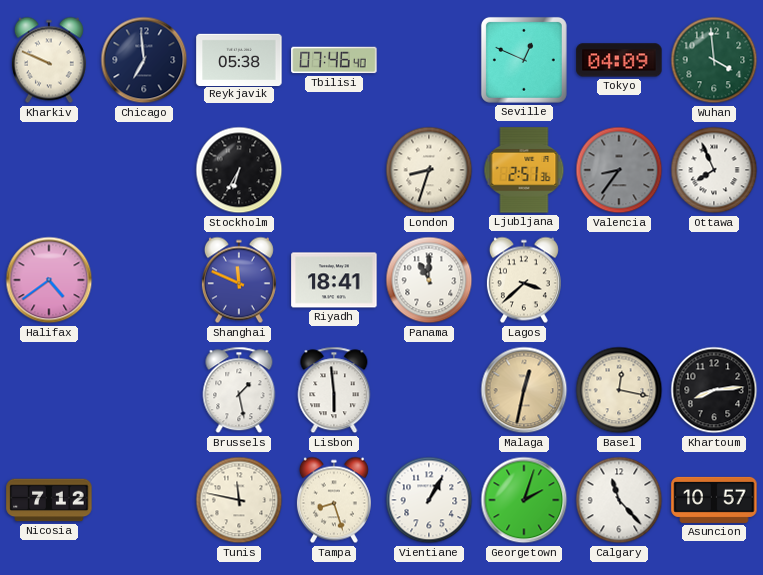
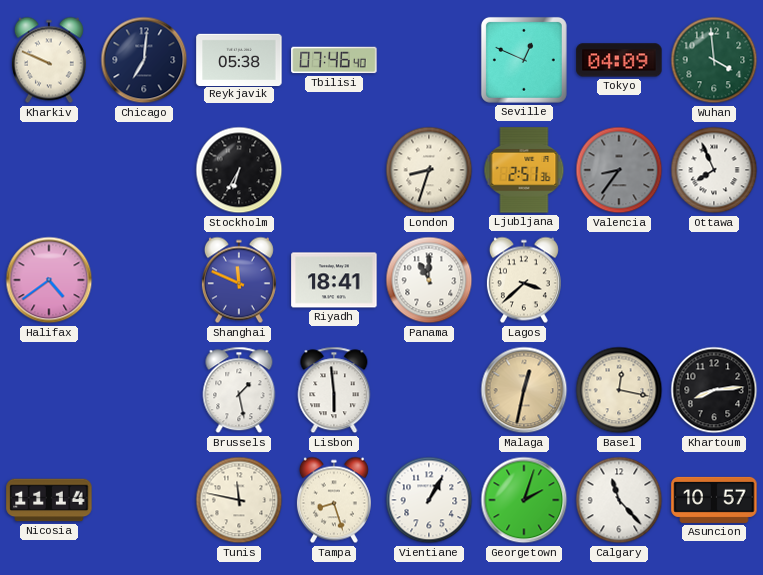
Chicago: 6:59 -> 7:01
Nicosia: 7:12 -> 11:14
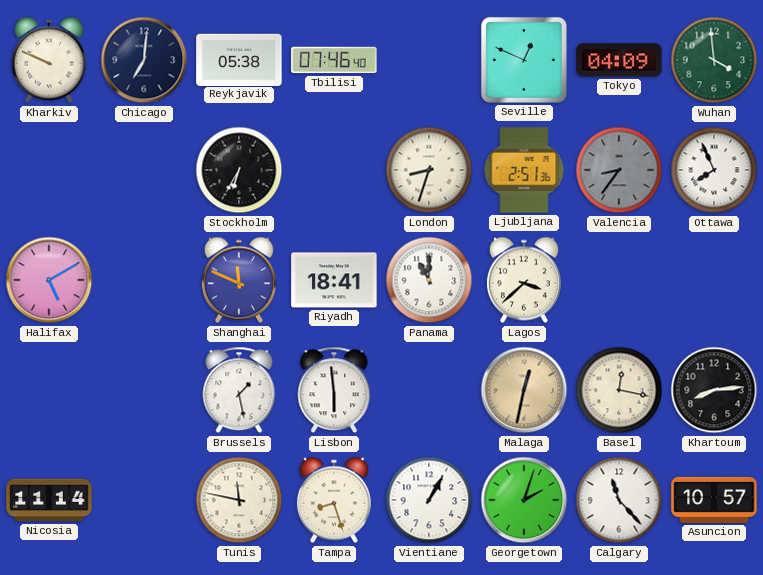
Halifax: 4:39 -> 5:10
